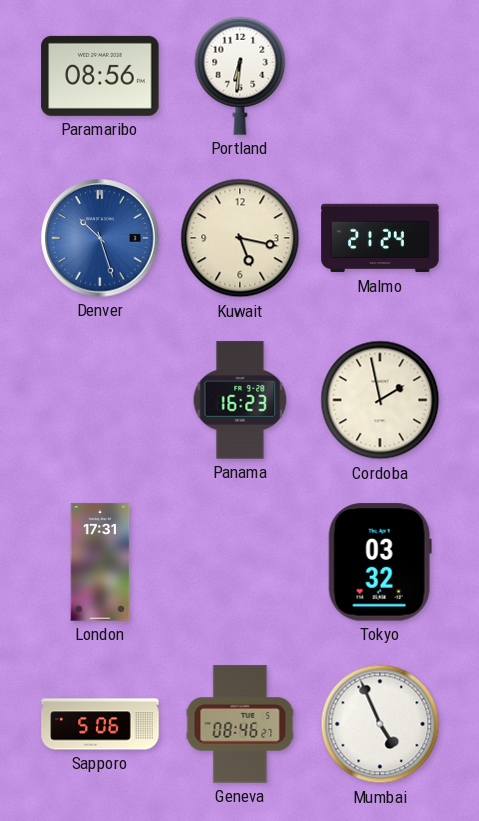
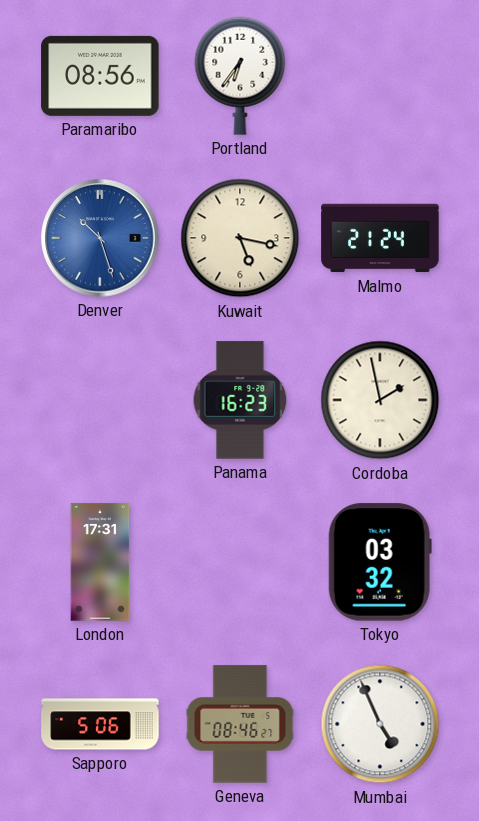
Portland: 6:31 -> 6:36
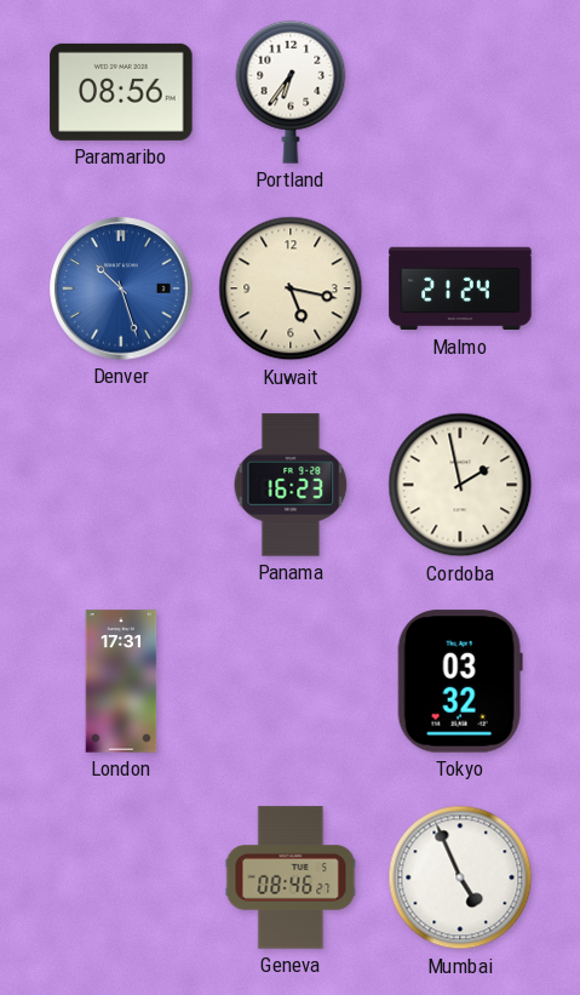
Sapporo: 5:06 -> none
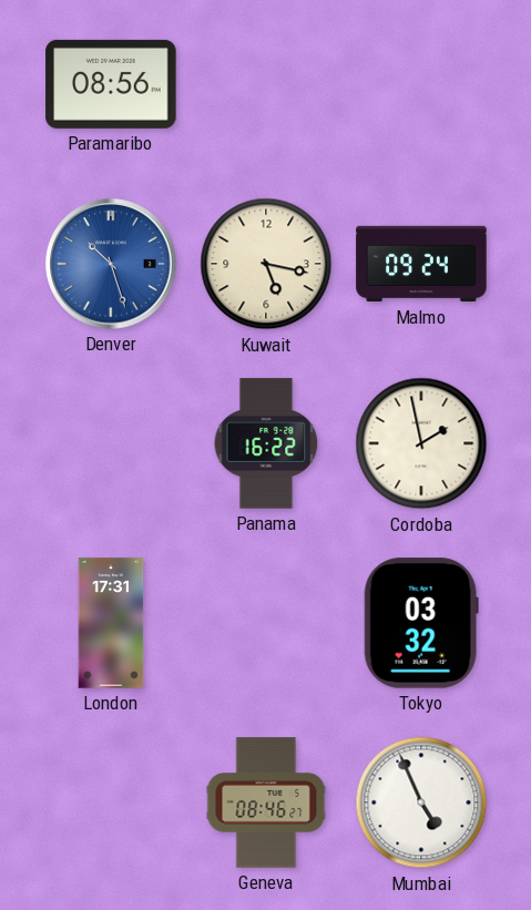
Portland: 6:36 -> none
Malmo: 21:24 -> 09:24
Panama: 16:23 -> 16:22
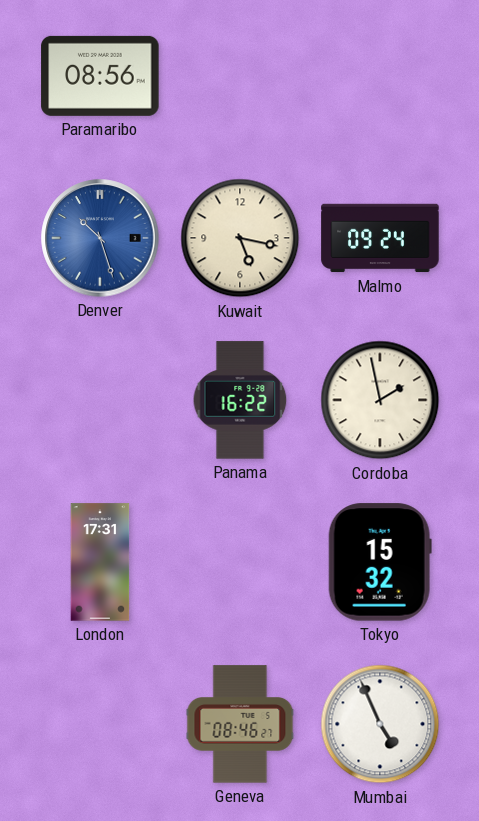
Tokyo: 03:32 -> 15:32
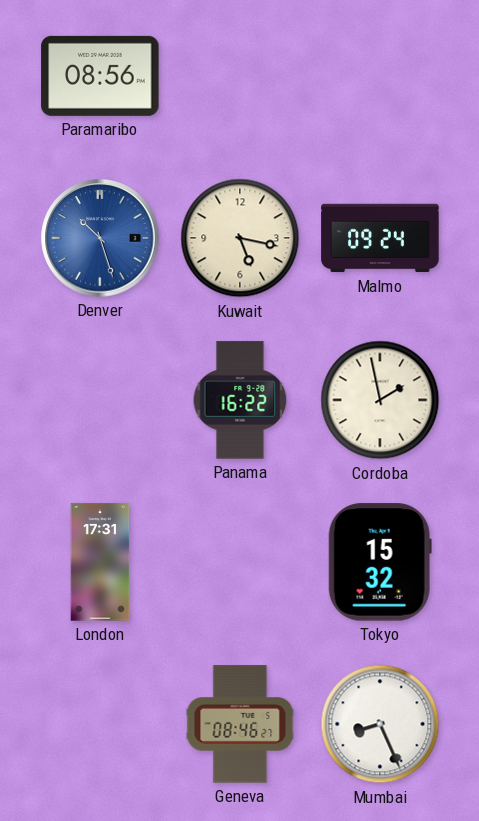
Mumbai: 4:56 -> 8:26
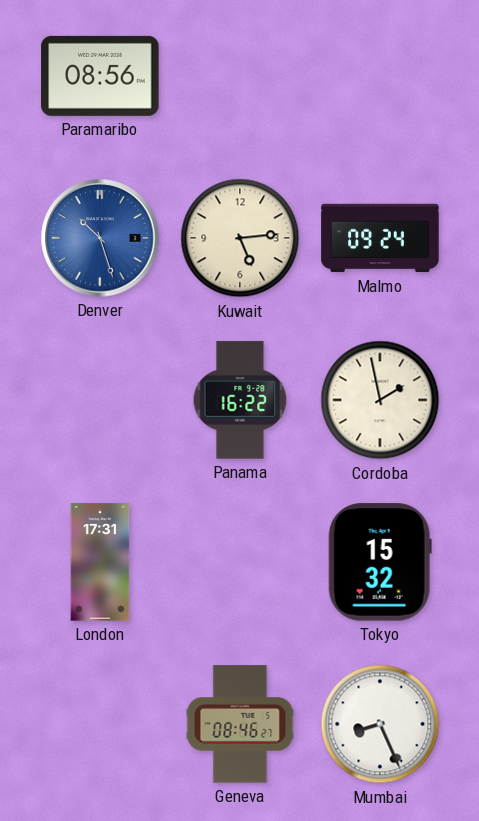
Kuwait: 5:17 -> 5:14
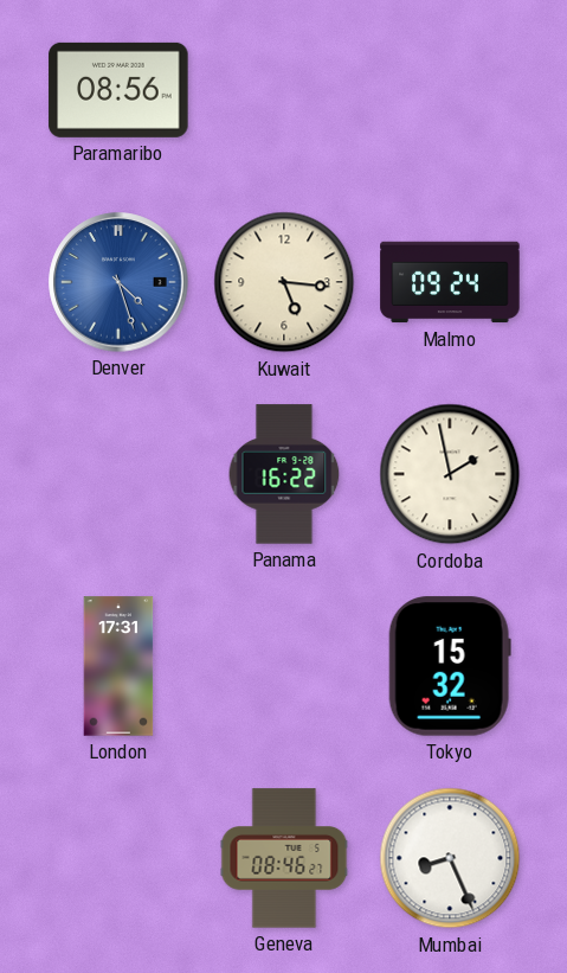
Denver: 10:27 -> 4:27
Kuwait: 5:14 -> 5:16
